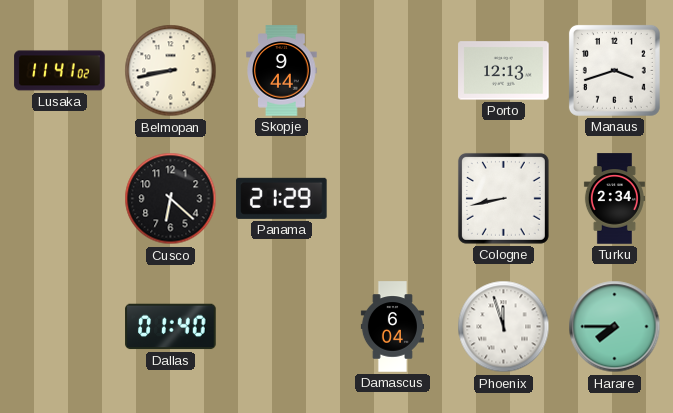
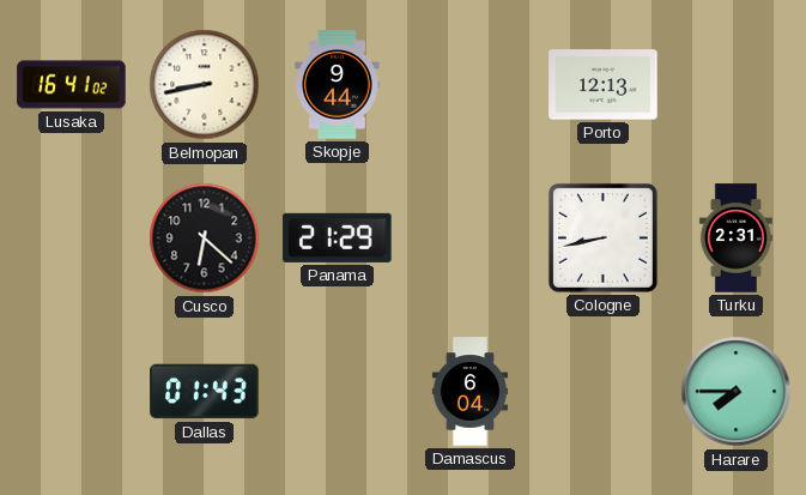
Lusaka: 11:41 -> 16:41
Manaus: 3:42 -> none
Turku: 2:34 -> 2:31
Dallas: 01:40 -> 01:43
Phoenix: 11:57 -> none
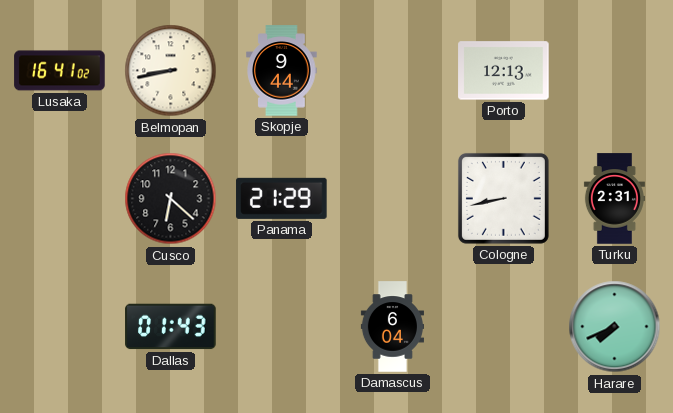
Harare: 7:45 -> 7:41
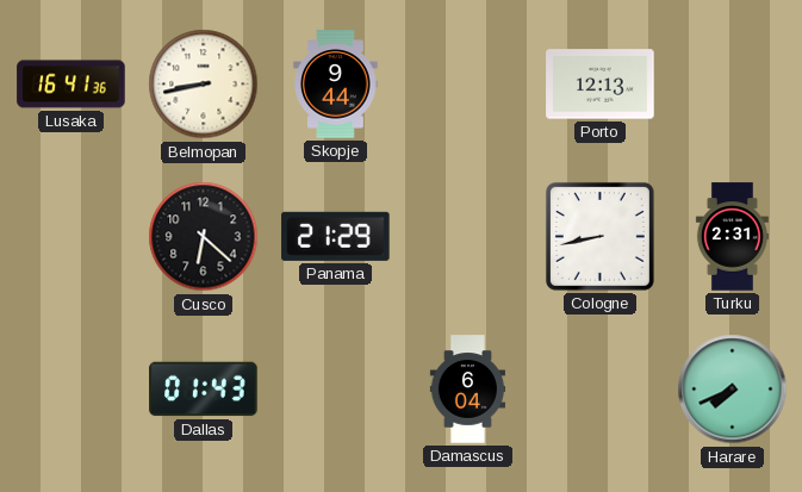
Lusaka: 16:41:02 -> 16:41:36
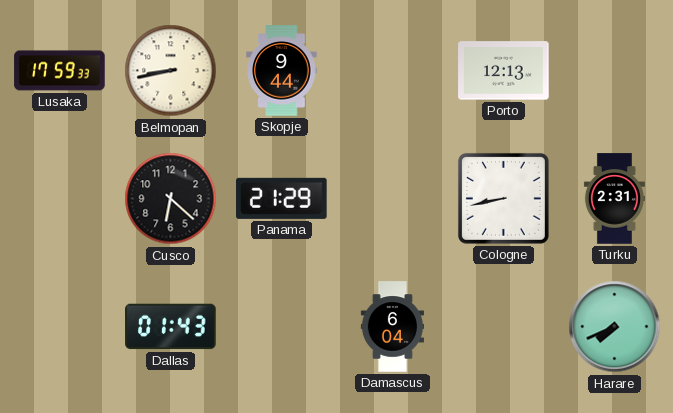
Lusaka: 16:41 -> 17:59
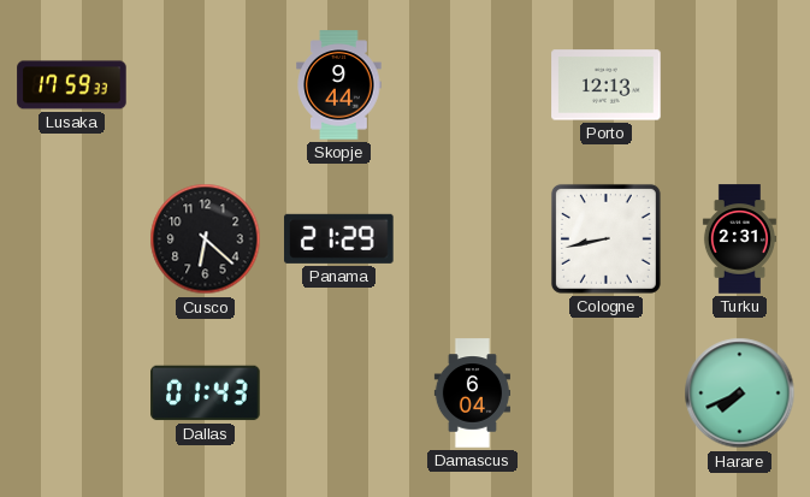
Belmopan: 8:43 -> none
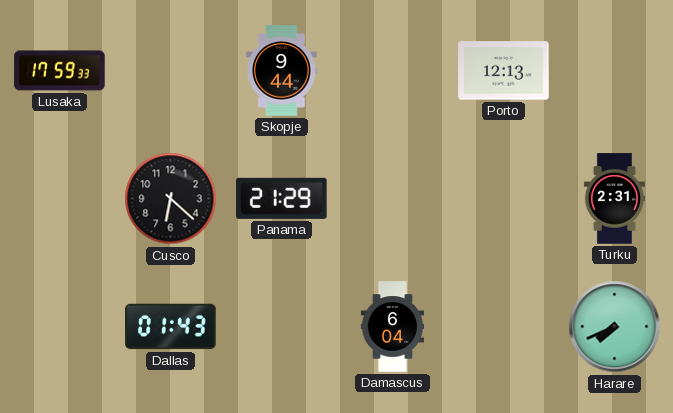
Cologne: 8:43 -> none
